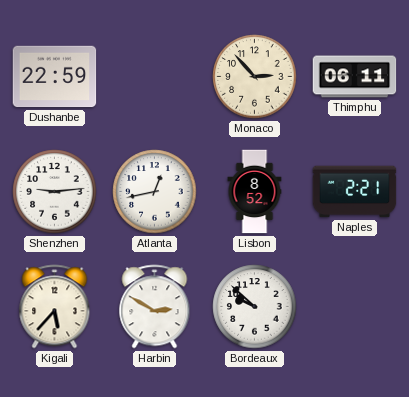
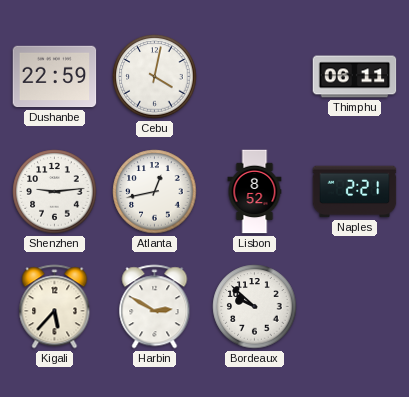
Cebu: none -> 4:02
Monaco: 2:53 -> none
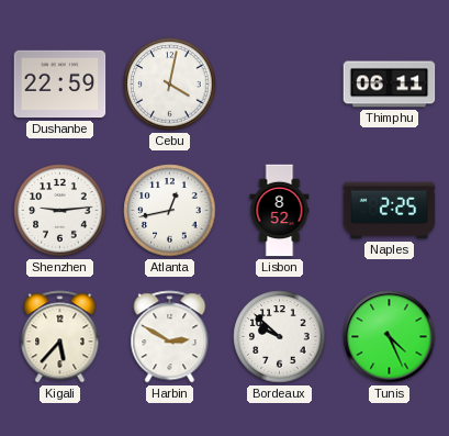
Naples: 2:21 -> 2:25
Tunis: none -> 4:26
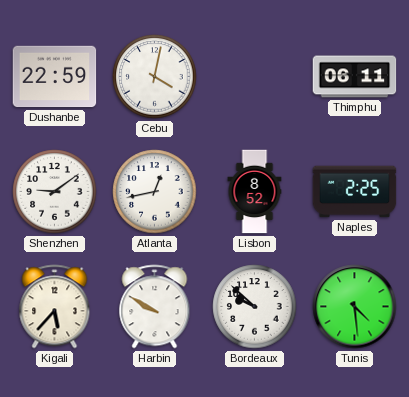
Shenzhen: 9:14 -> 9:09
Harbin: 2:50 -> 9:50
Tunis: 4:26 -> 4:29
